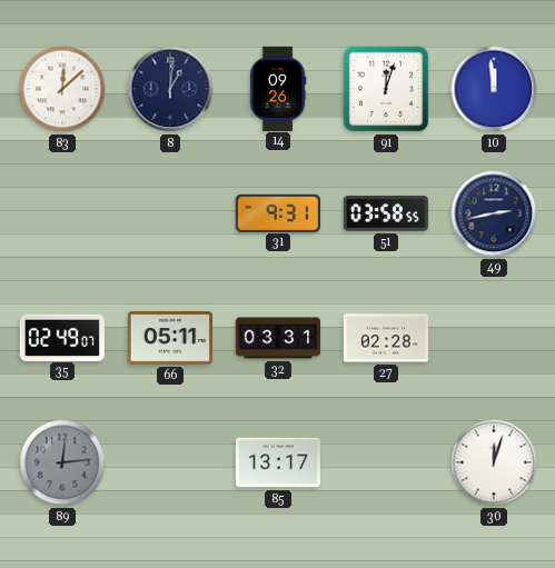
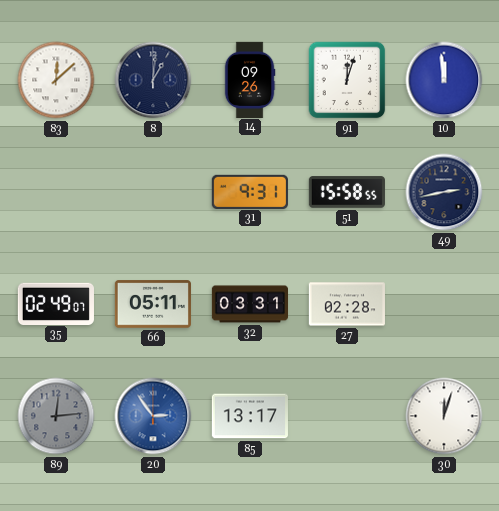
51: 03:58 -> 15:58
20: none -> 2:54
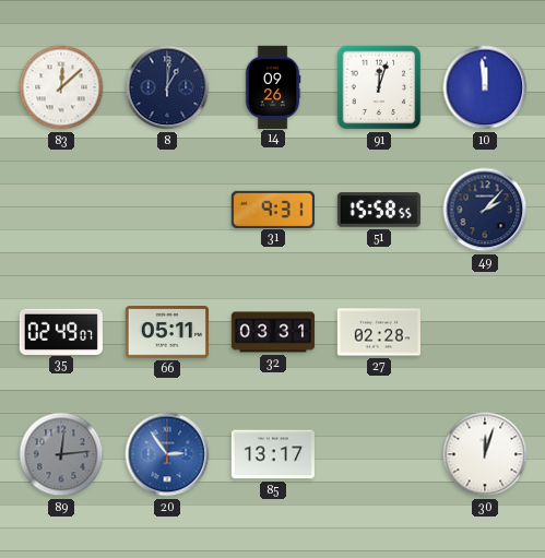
49: 2:43 -> 2:07
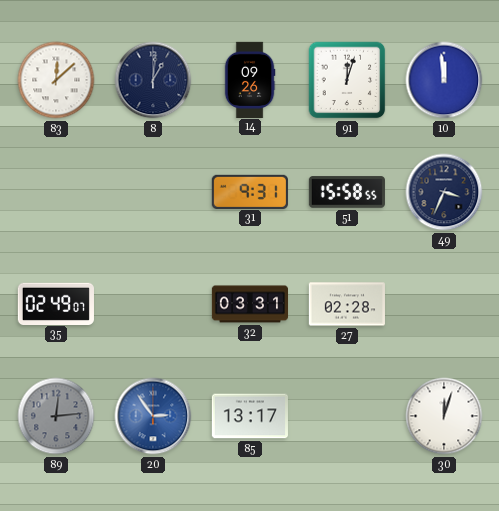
49: 2:07 -> 3:34
66: 05:11 -> none
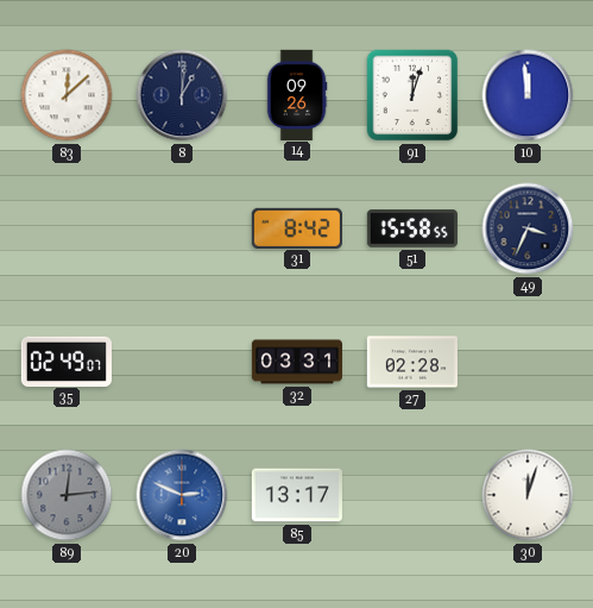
31: 9:31 -> 8:42
20: 2:54 -> 2:49
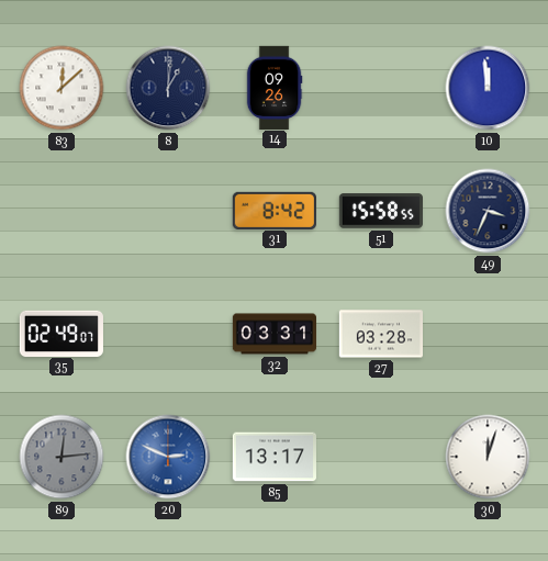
91: 12:03 -> none
27: 02:28 -> 03:28
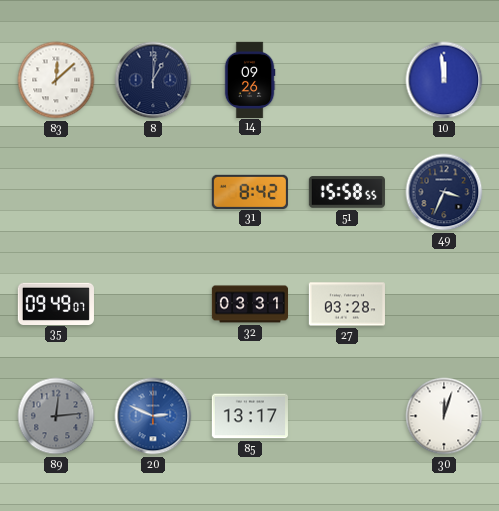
35: 02:49 -> 09:49
